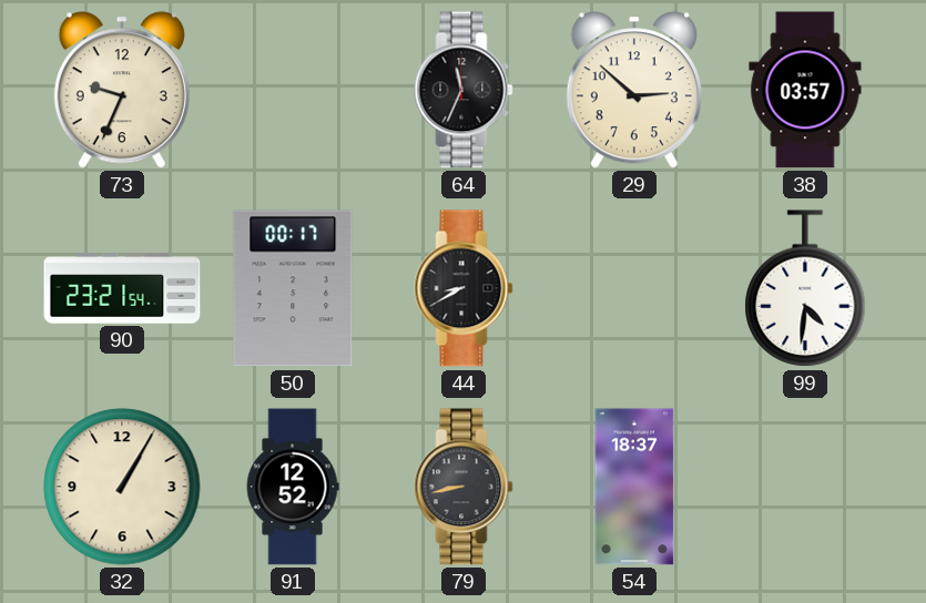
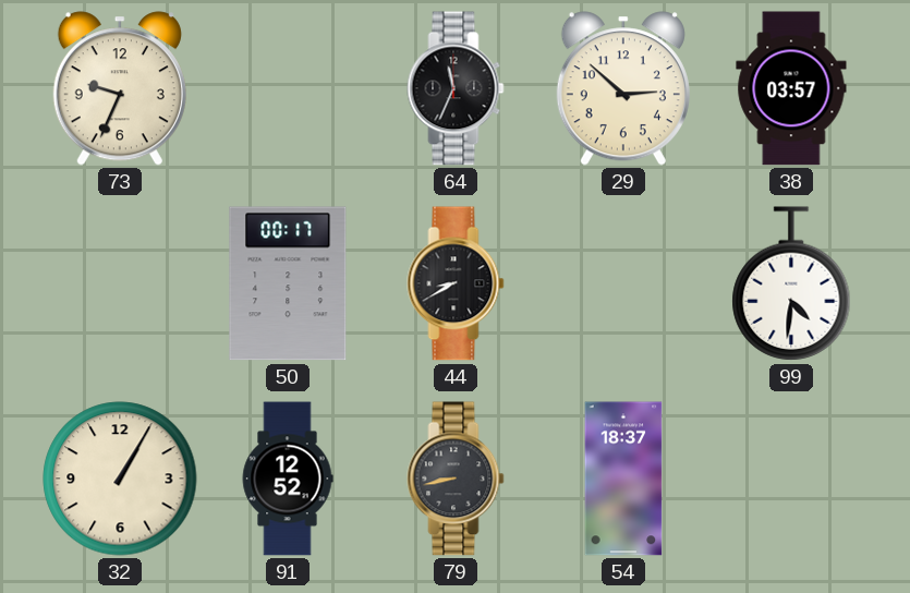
90: 23:21 -> none
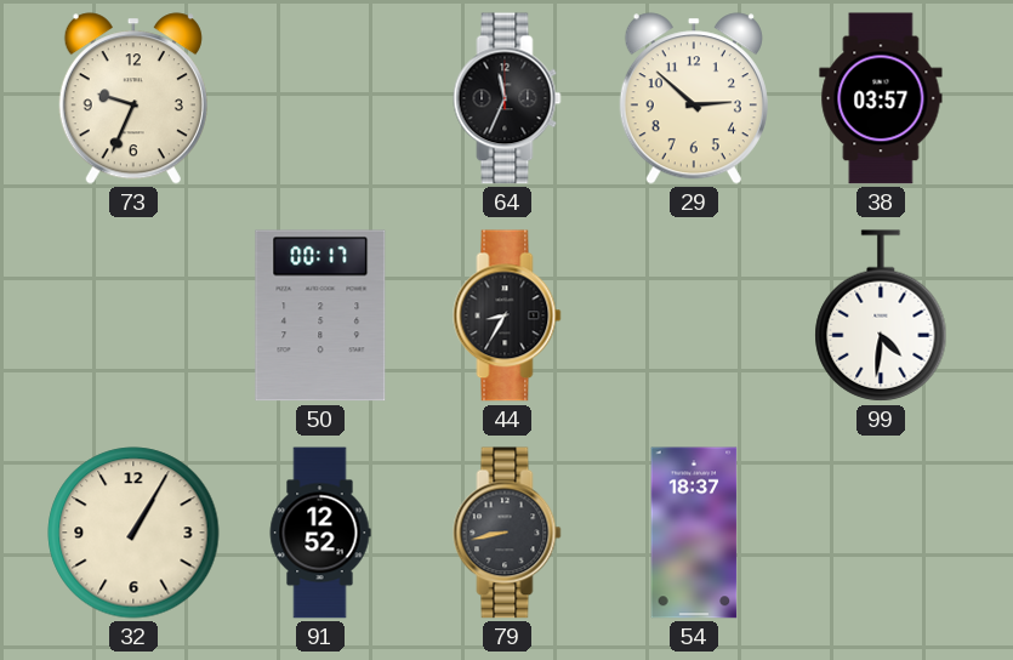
44: 8:40 -> 8:35
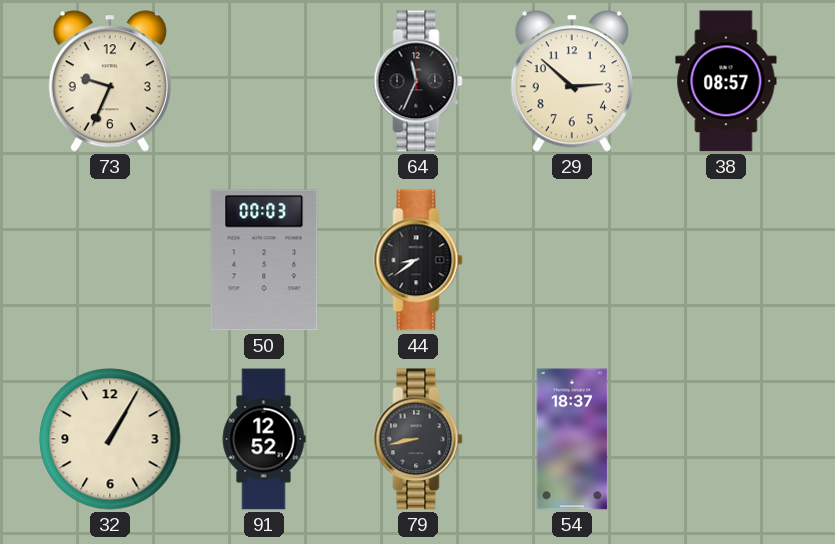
38: 03:57 -> 08:57
50: 00:17 -> 00:03
44: 8:35 -> 8:39
99: 4:31 -> none
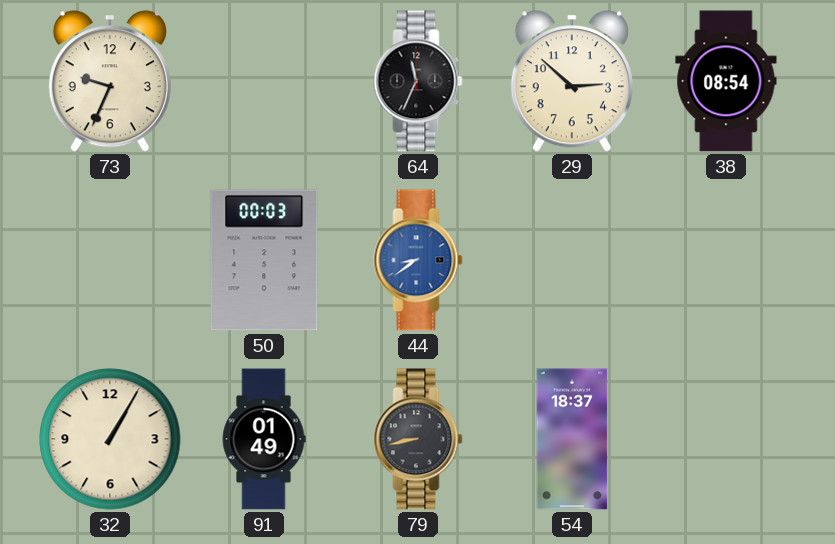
38: 08:57 -> 08:54
44 dial: black -> blue
91: 12:52 -> 01:49
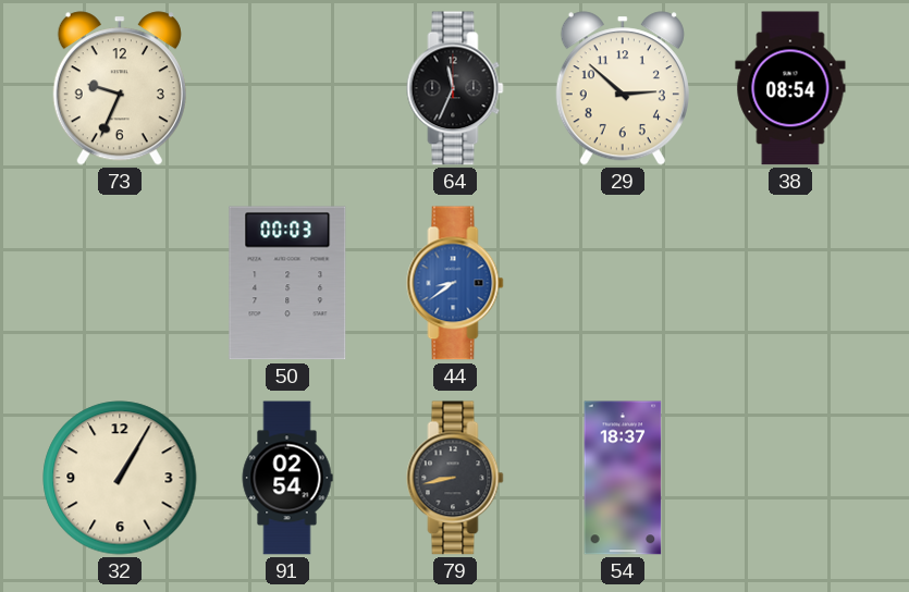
91: 01:49 -> 02:54
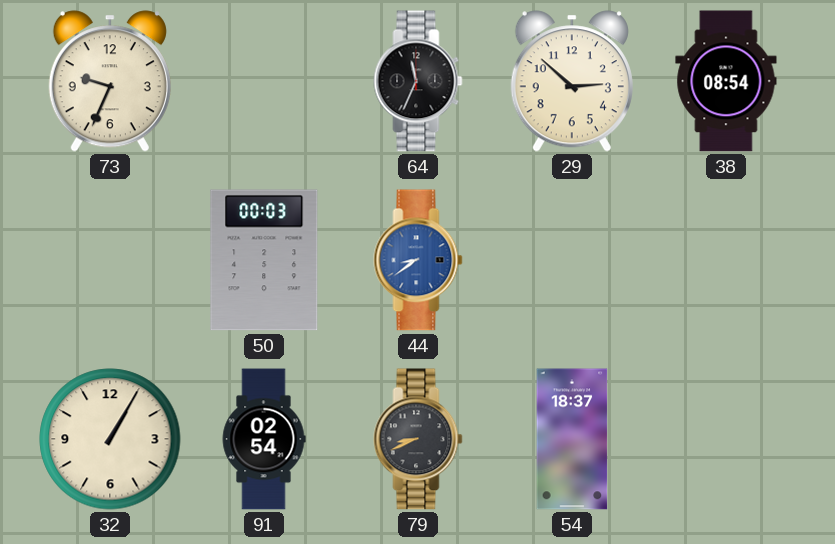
79: 8:43 -> 8:41
